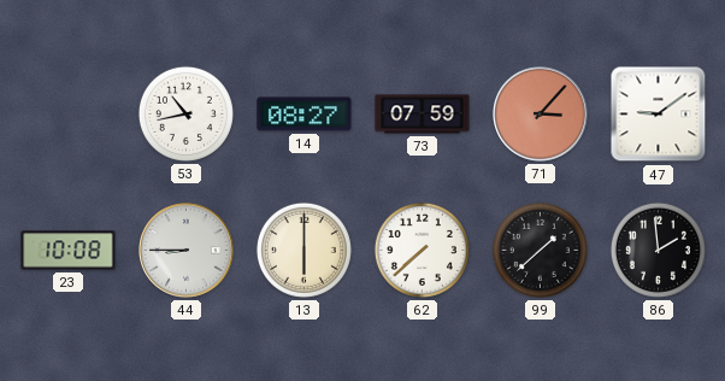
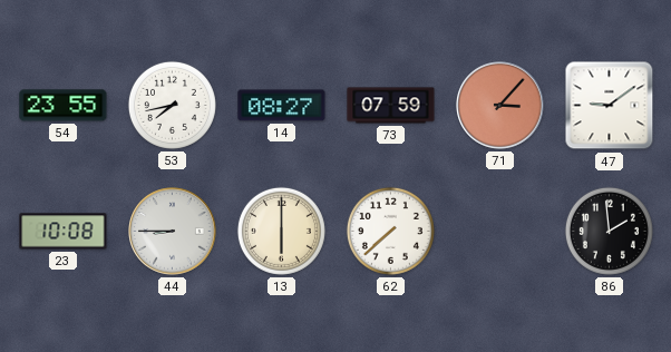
54: none -> 23:55
53: 10:43 -> 7:43
99: 1:38 -> none
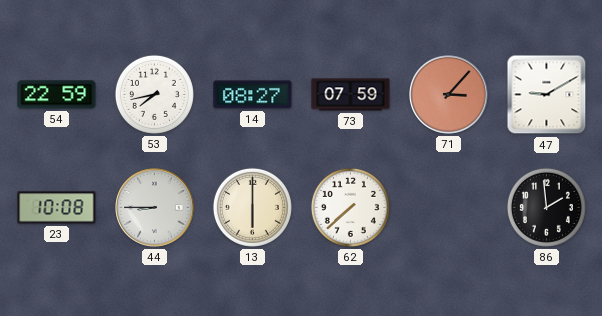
54: 23:55 -> 22:59
47: 9:09 -> 9:10
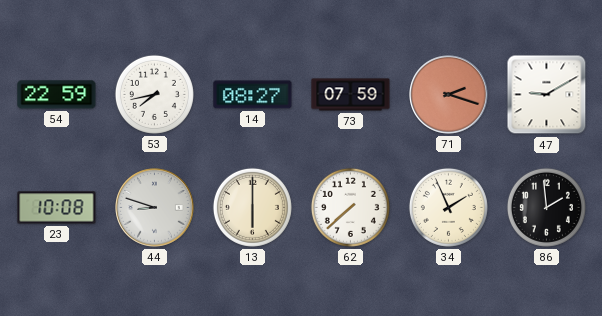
71: 3:07 -> 2:18
44: 8:45 -> 8:48
34: none -> 1:56
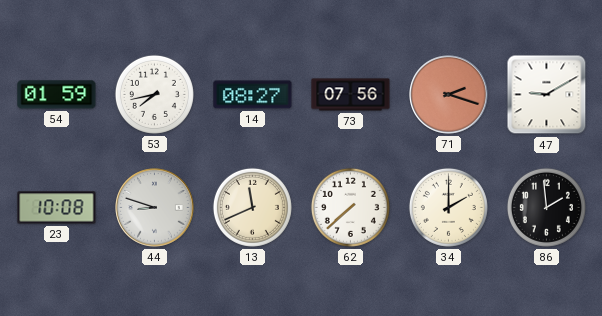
54: 22:59 -> 01:59
73: 07:59 -> 07:56
13: 6:00 -> 11:41
34: 1:56 -> 2:00
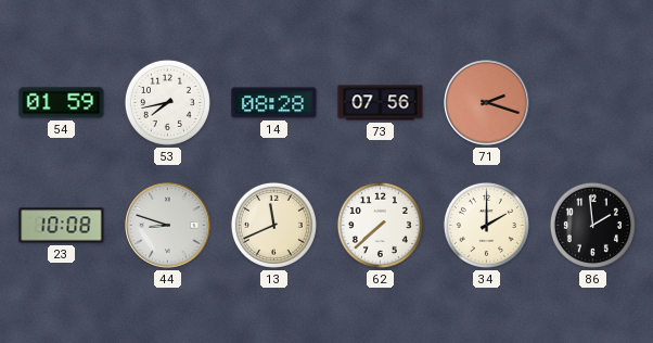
14: 08:27 -> 08:28
47: 9:10 -> none
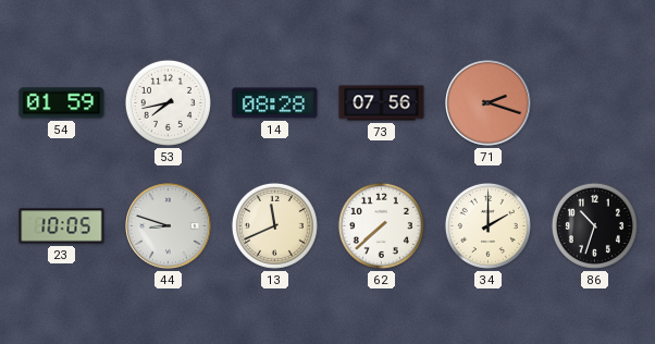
23: 10:08 -> 10:05
86: 1:59 -> 10:33
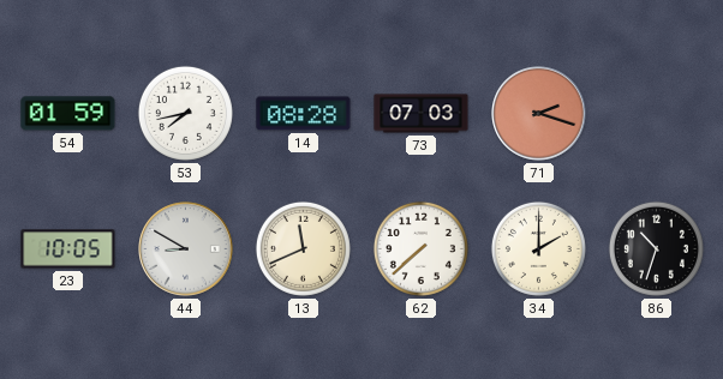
73: 07:56 -> 07:03
44: 8:48 -> 8:50
